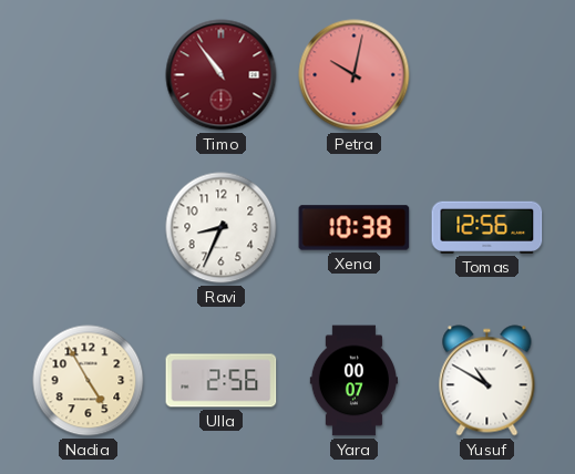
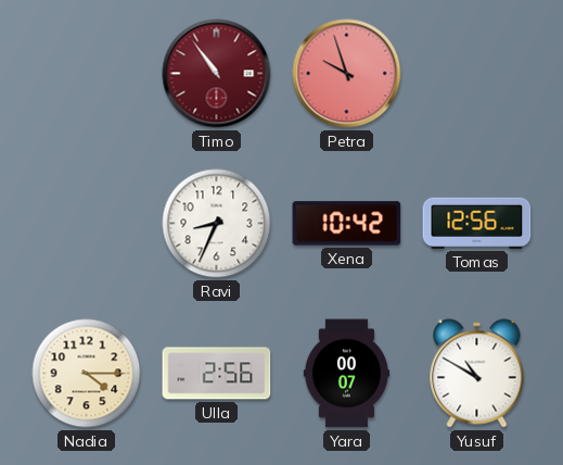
Petra: 10:02 -> 9:57
Xena: 10:38 -> 10:42
Nadia: 4:55 -> 4:15
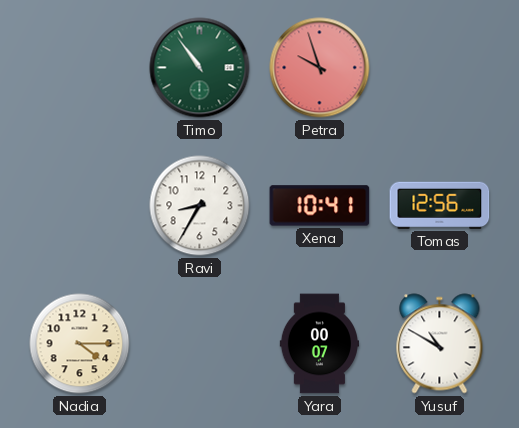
Timo dial: burgundy -> green
Ravi: 8:34 -> 8:35
Xena: 10:42 -> 10:41
Ulla: 2:56 -> none
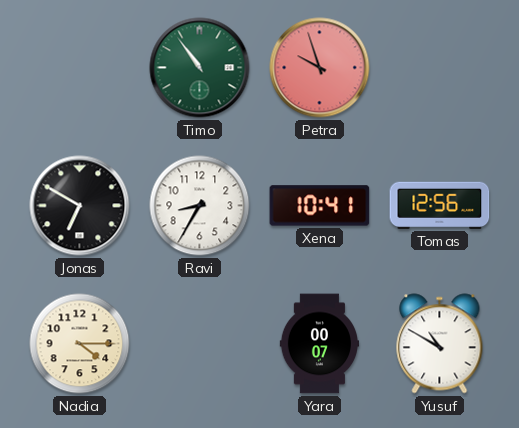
Jonas: none -> 6:50
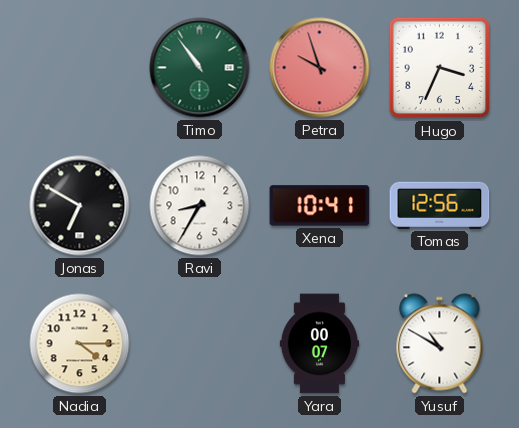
Hugo: none -> 3:34
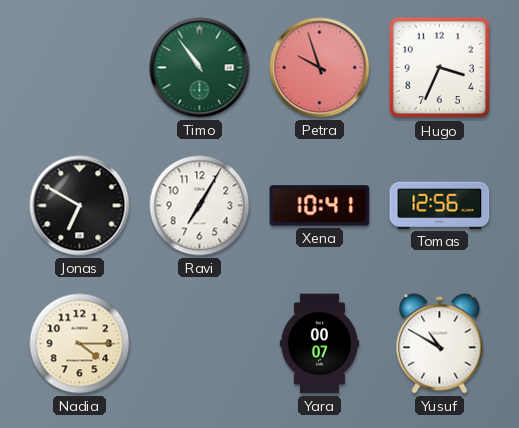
Ravi: 8:35 -> 7:05
